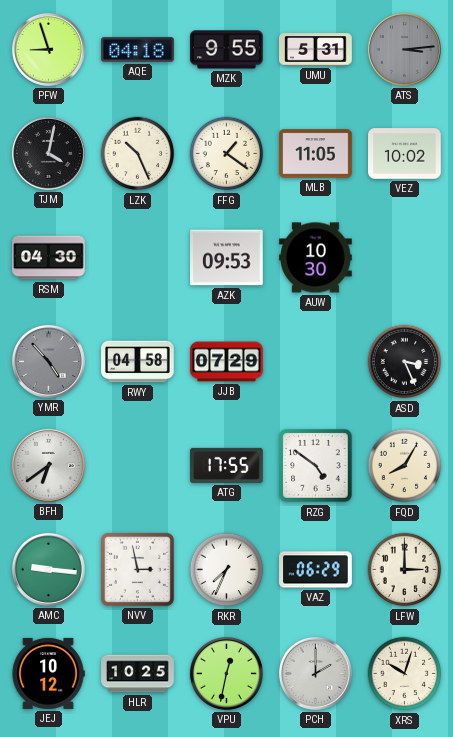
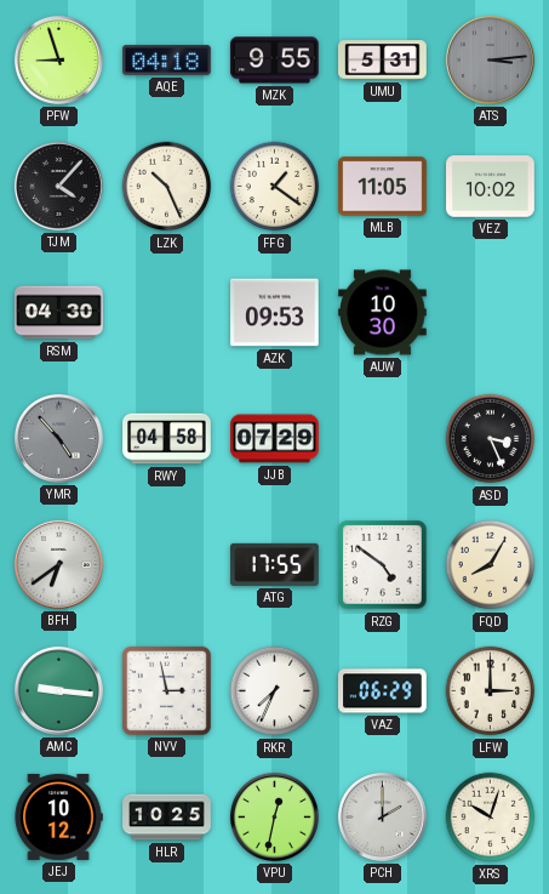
TJM: 4:02 -> 4:07
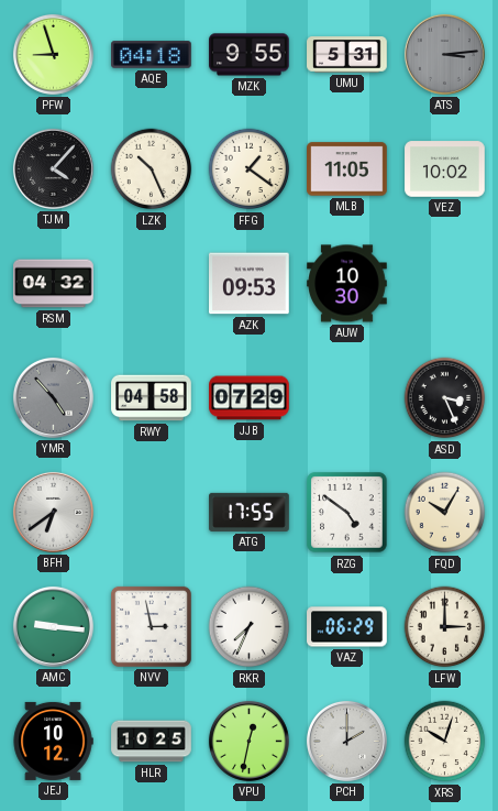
RSM: 04:30 -> 04:32
FQD: 8:05 -> 10:05
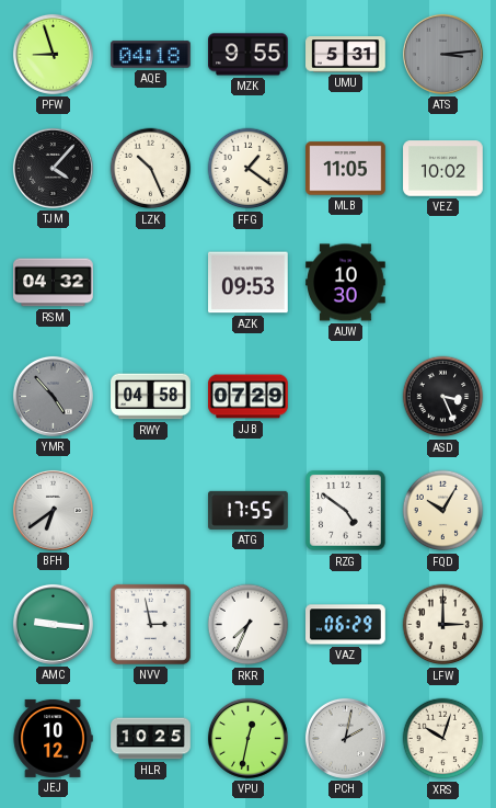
PCH: 2:00 -> 2:02
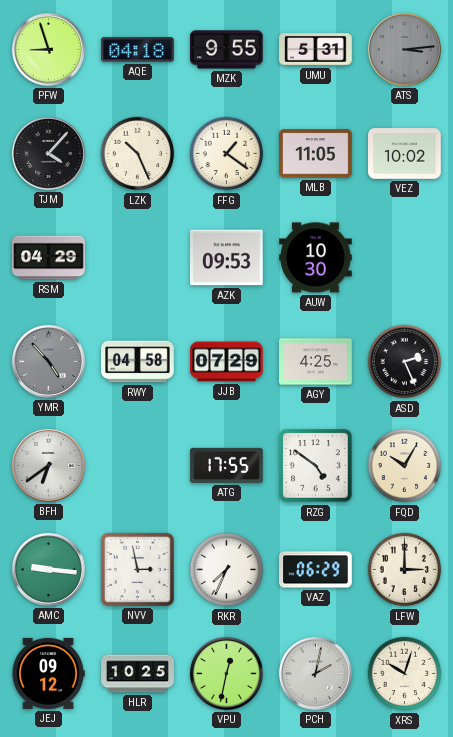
RSM: 04:32 -> 04:29
AGY: none -> 4:25
ASD: 3:26 -> 2:26
JEJ: 10:12 -> 09:12
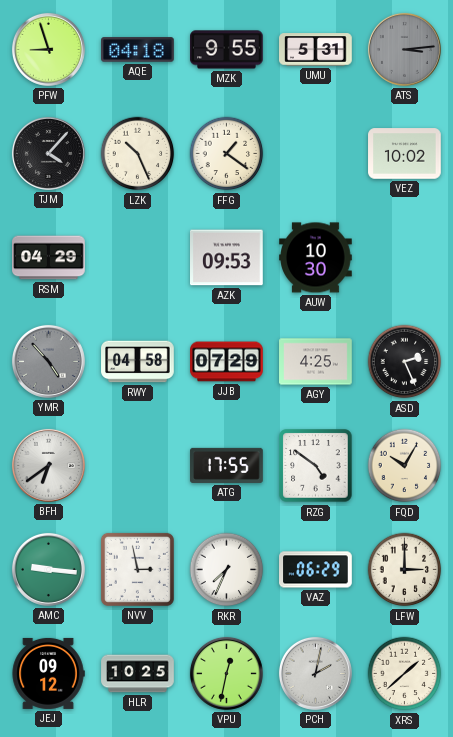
MLB: 11:05 -> none
XRS: 10:03 -> 1:38
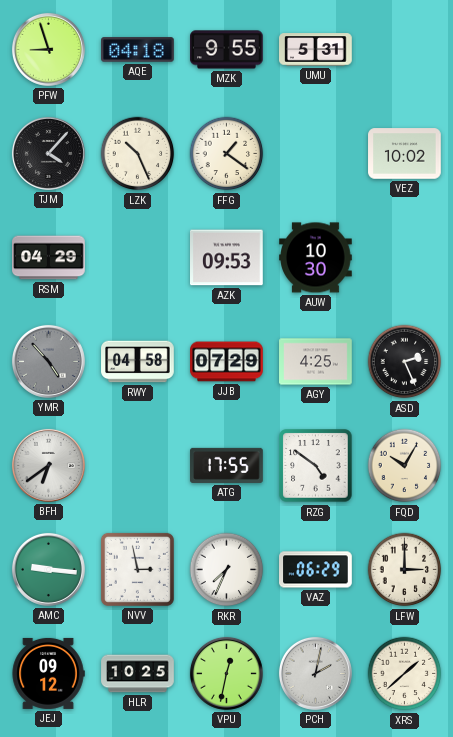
ATS: 3:14 -> none
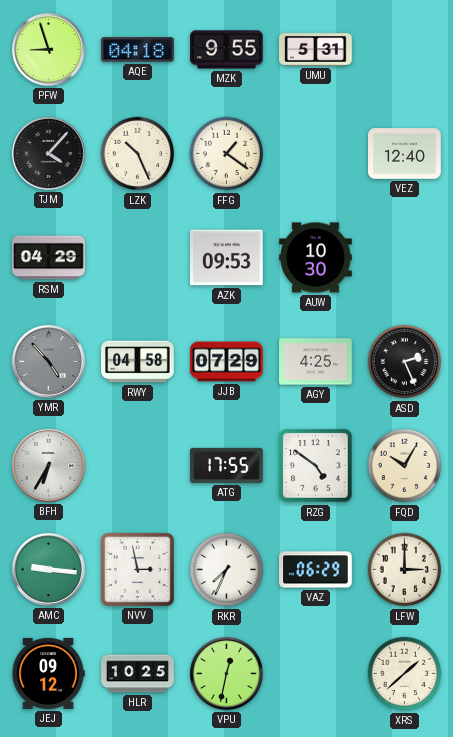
VEZ: 10:02 -> 12:40
BFH: 6:39 -> 6:35
PCH: 2:02 -> none
